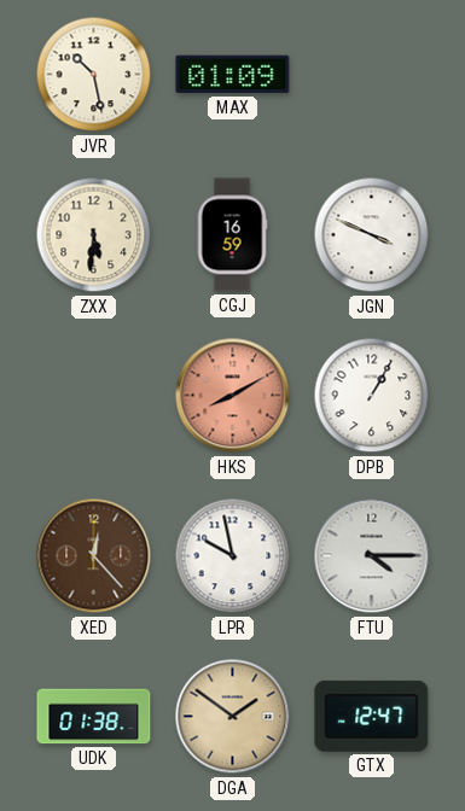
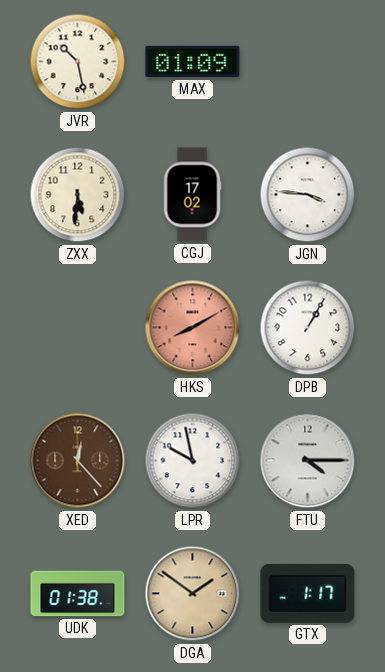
CGJ: 16:59 -> 17:02
JGN: 3:49 -> 3:46
GTX: 12:47 -> 1:17
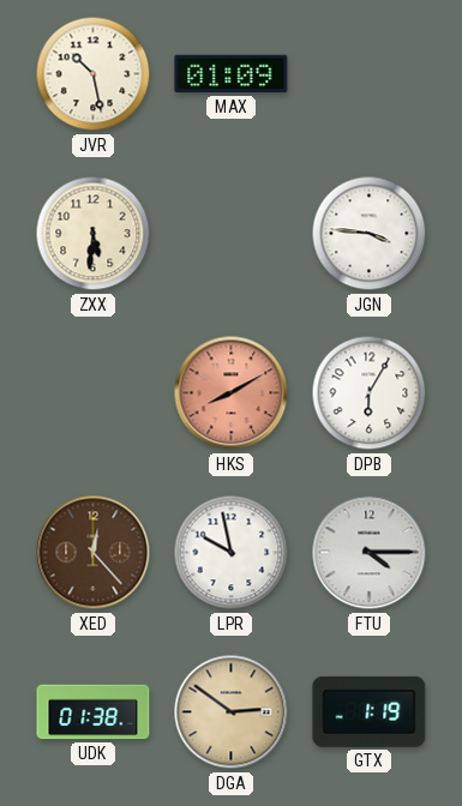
CGJ: 17:02 -> none
DPB: 1:05 -> 6:05
DGA: 1:51 -> 2:51
GTX: 1:17 -> 1:19
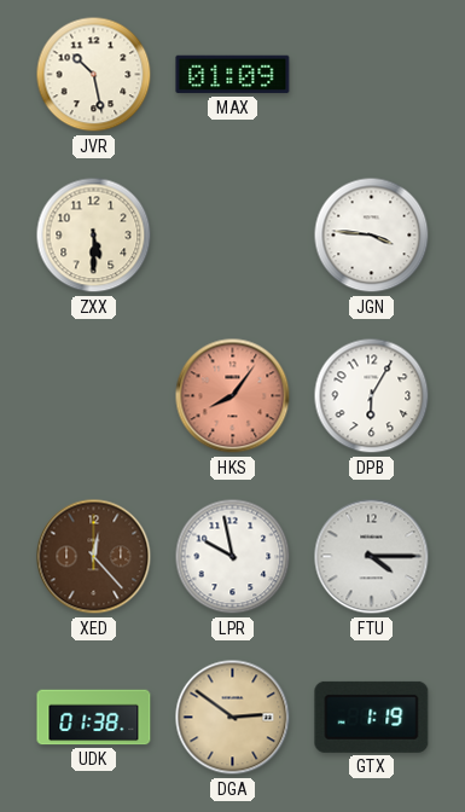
ZXX: 5:31 -> 5:30
HKS: 8:10 -> 8:06
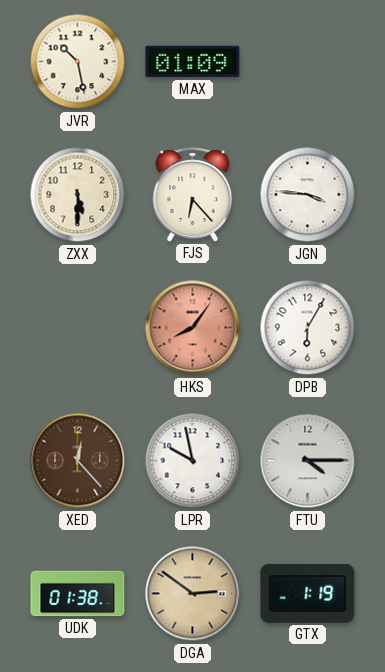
FJS: none -> 6:23
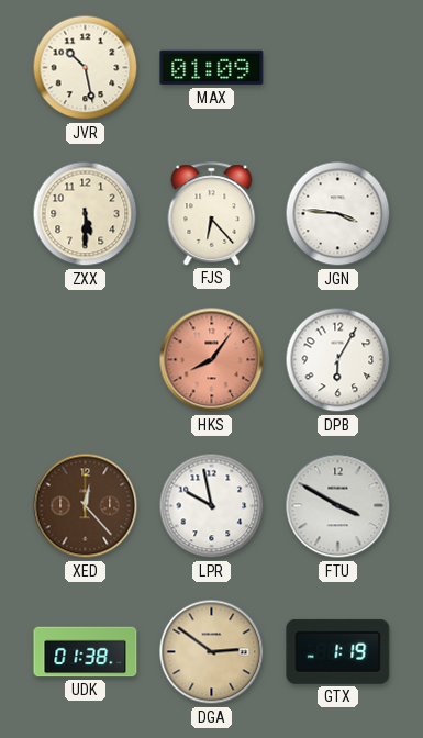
FTU: 4:15 -> 3:50
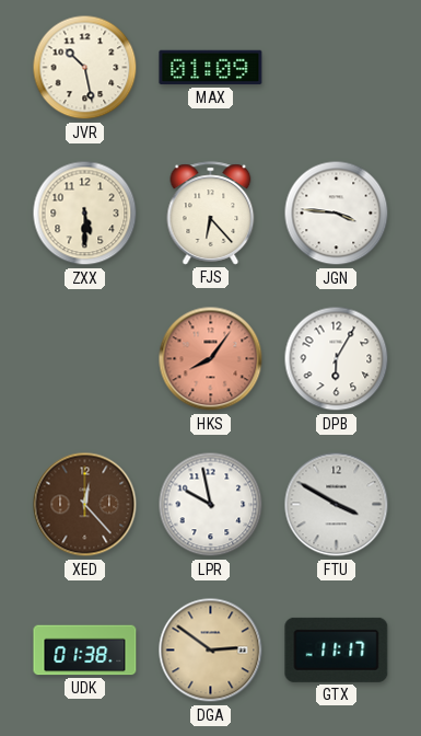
GTX: 1:19 -> 11:17
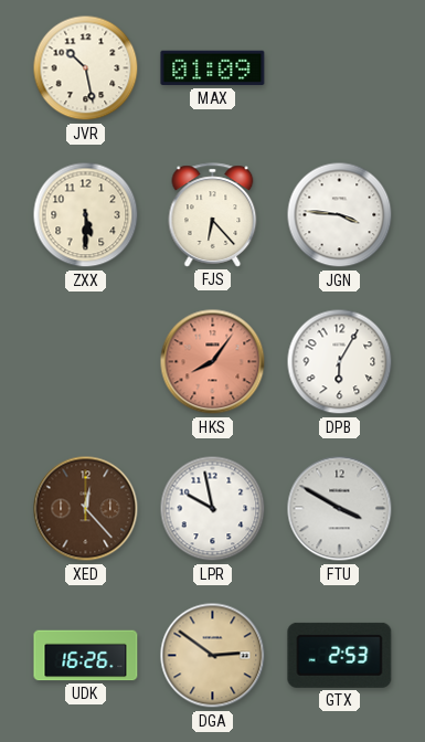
UDK: 01:38 -> 16:26
GTX: 11:17 -> 2:53
